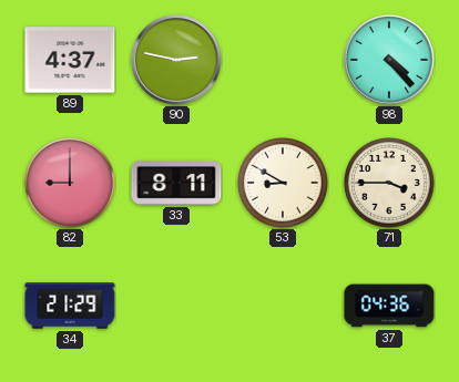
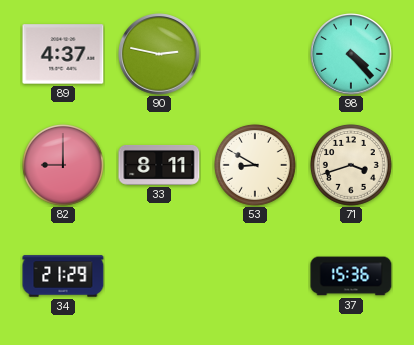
71: 3:45 -> 3:42
37: 04:36 -> 15:36
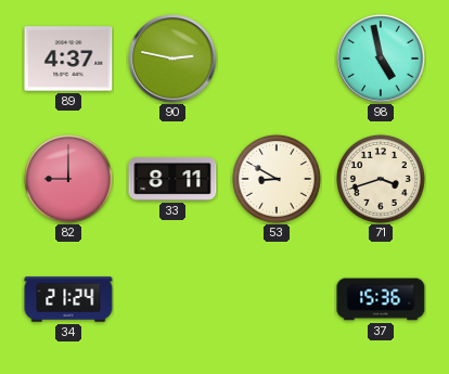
98: 4:23 -> 4:58
34: 21:29 -> 21:24
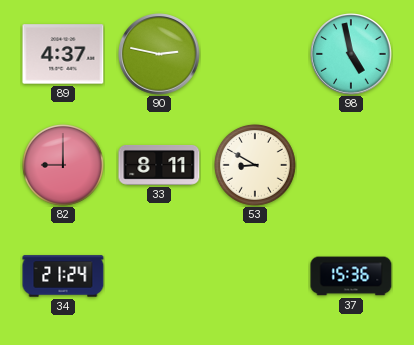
71: 3:42 -> none
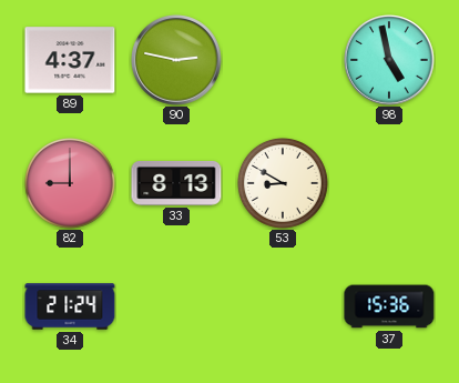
33: 8:11 -> 8:13
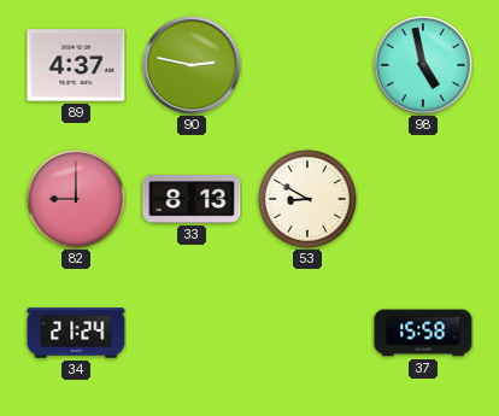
37: 15:36 -> 15:58
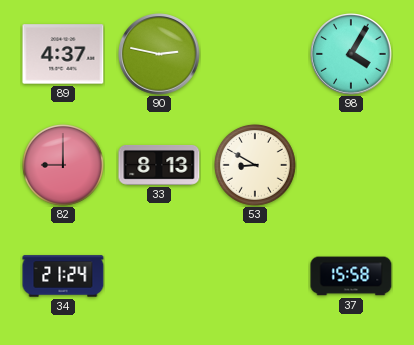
98: 4:58 -> 4:05
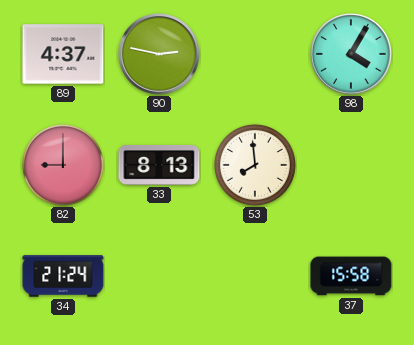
53: 8:50 -> 7:59
